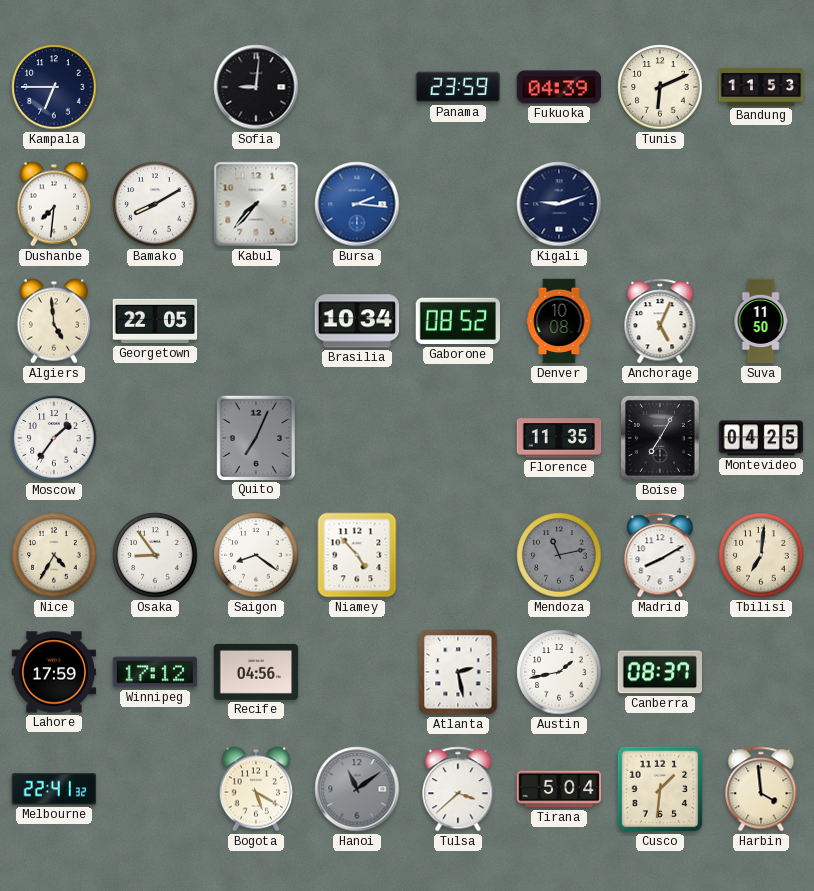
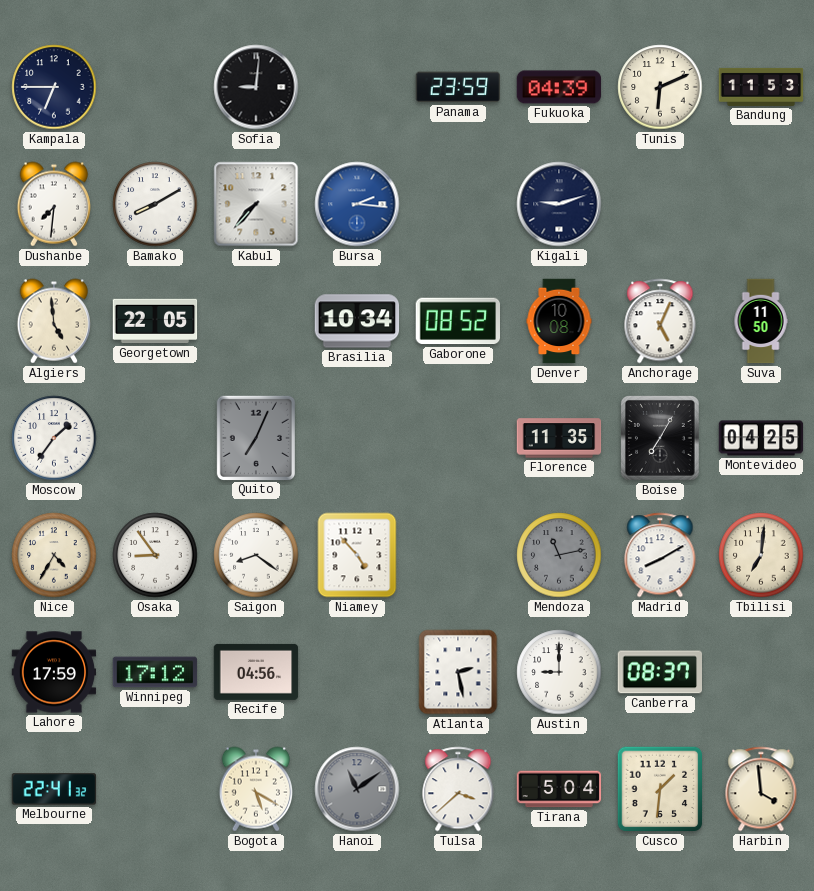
Austin: 1:43 -> 9:00
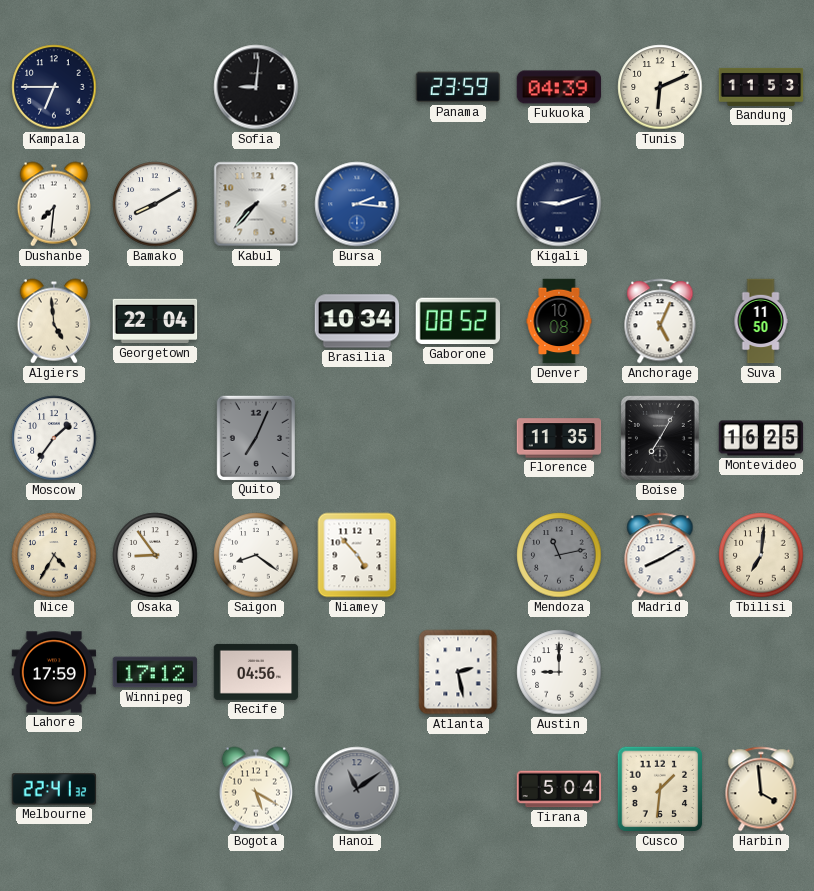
Georgetown: 22:05 -> 22:04
Montevideo: 04:25 -> 16:25
Canberra: 08:37 -> none
Tulsa: 3:38 -> none
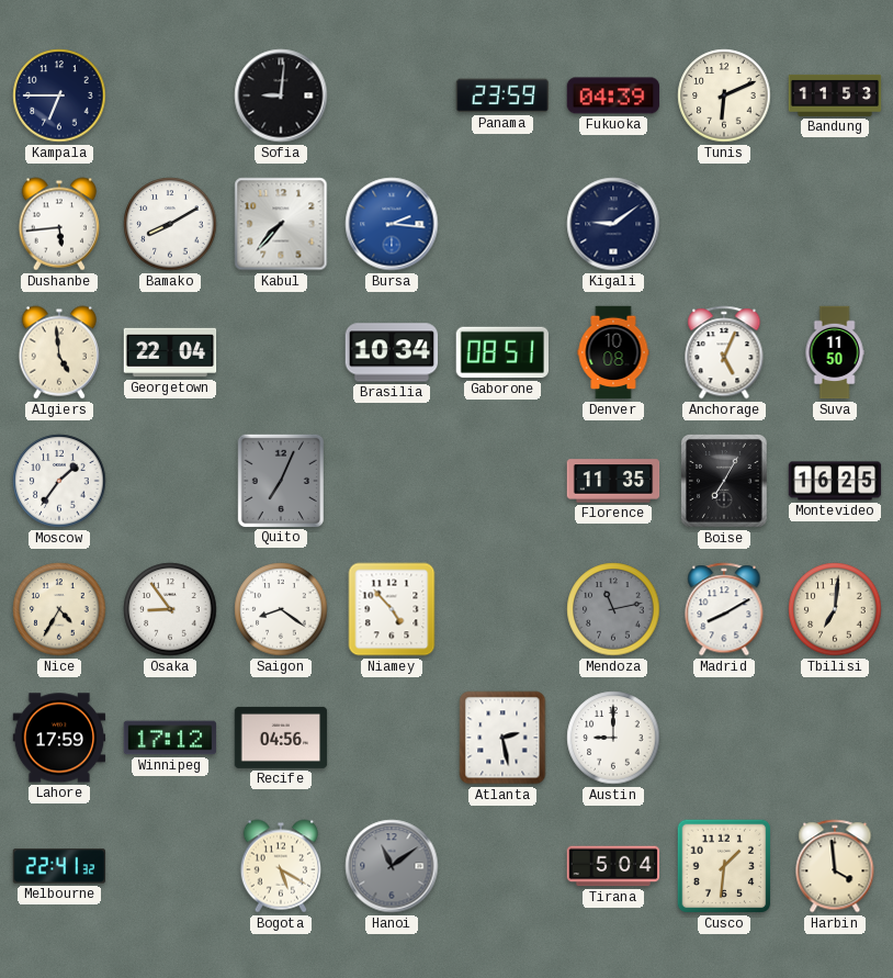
Dushanbe: 7:31 -> 5:44
Kigali: 9:12 -> 9:09
Gaborone: 08:52 -> 08:51
